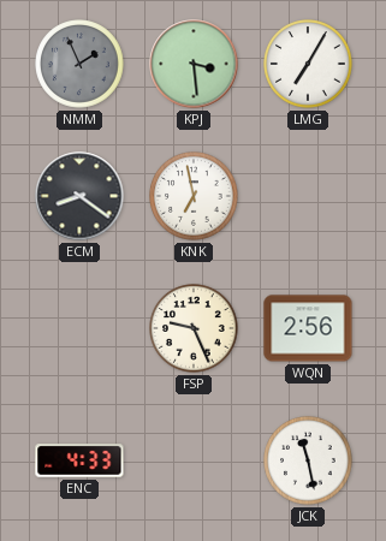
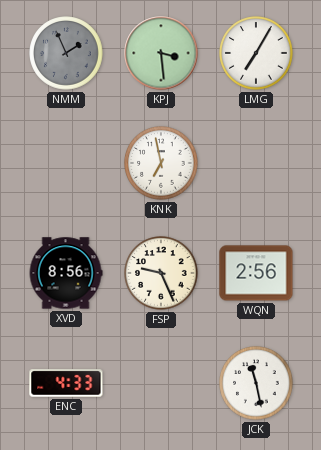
ECM: 8:21 -> none
XVD: none -> 8:56
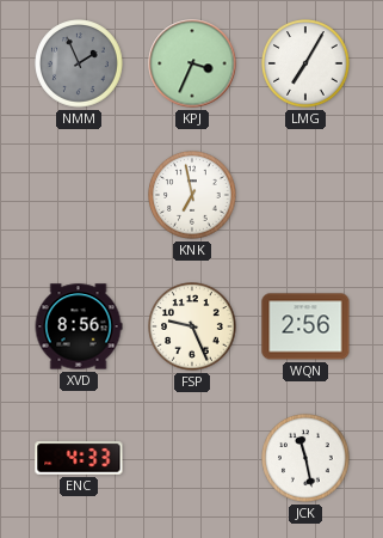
KPJ: 3:29 -> 3:34
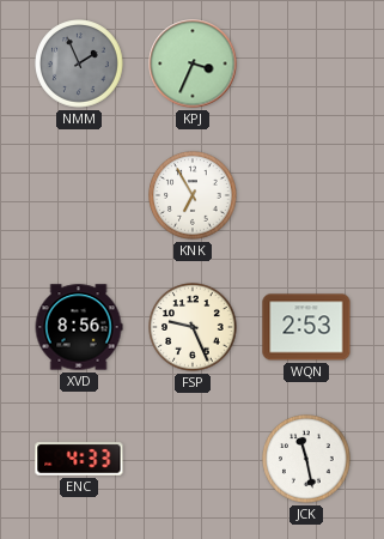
LMG: 7:05 -> none
KNK: 6:58 -> 6:55
WQN: 2:56 -> 2:53
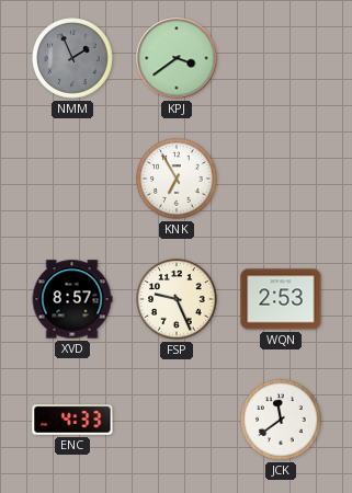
KPJ: 3:34 -> 3:39
XVD: 8:56 -> 8:57
JCK: 11:28 -> 11:39
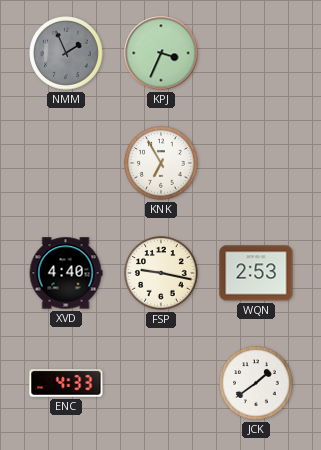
KPJ: 3:39 -> 3:34
XVD: 8:57 -> 4:40
FSP: 9:26 -> 9:17
JCK: 11:39 -> 1:39
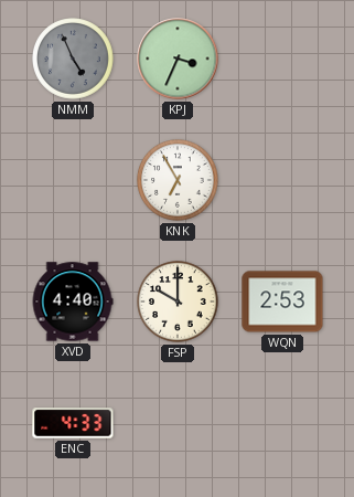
NMM: 1:56 -> 4:56
FSP: 9:17 -> 10:00
JCK: 1:39 -> none
